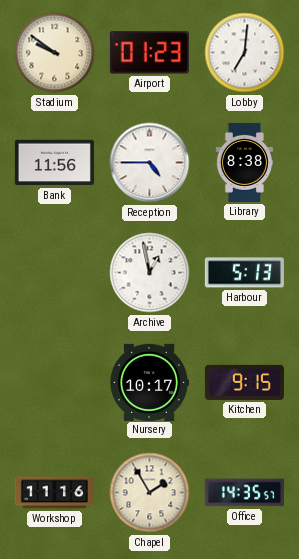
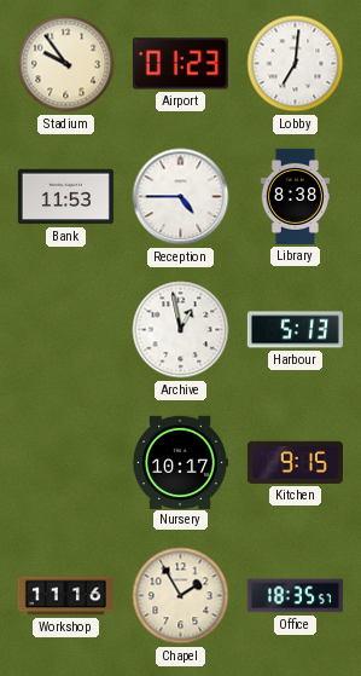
Stadium: 9:51 -> 9:54
Bank: 11:56 -> 11:53
Office: 14:35 -> 18:35
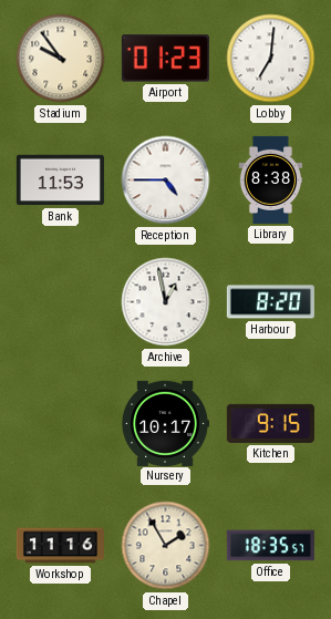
Harbour: 5:13 -> 8:20
